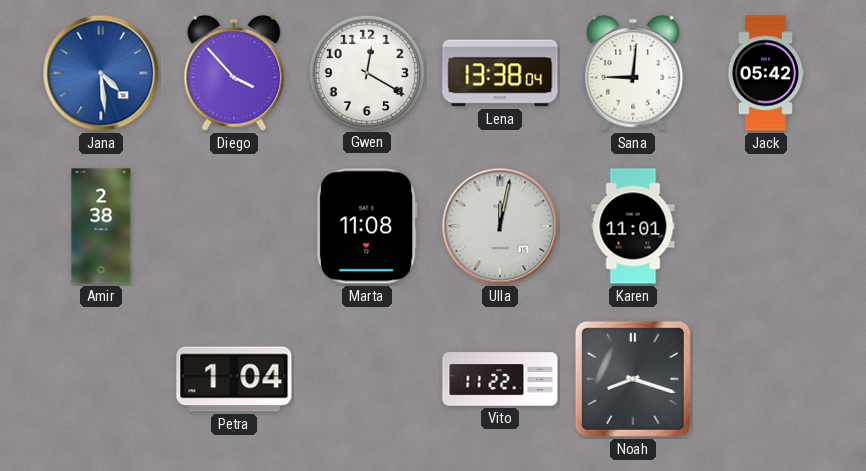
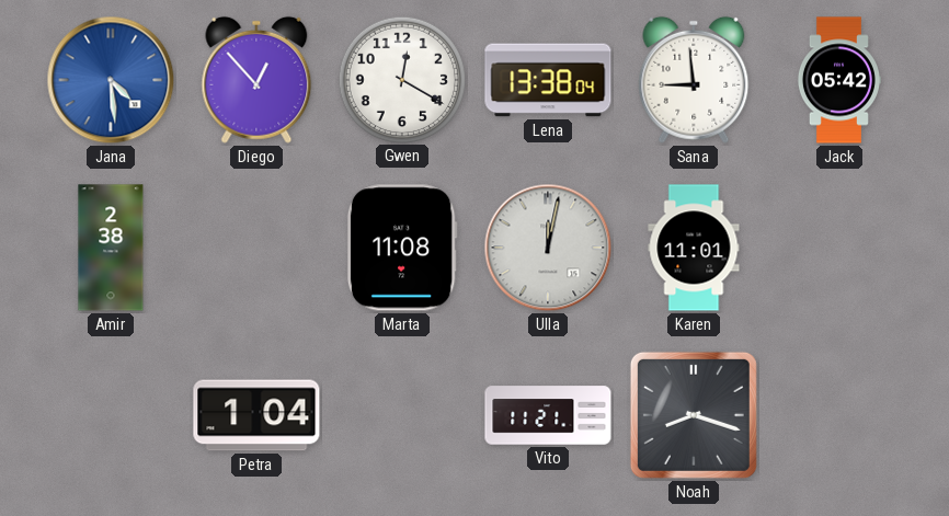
Diego: 3:53 -> 12:53
Sana: 9:01 -> 8:59
Vito: 11:22 -> 11:21
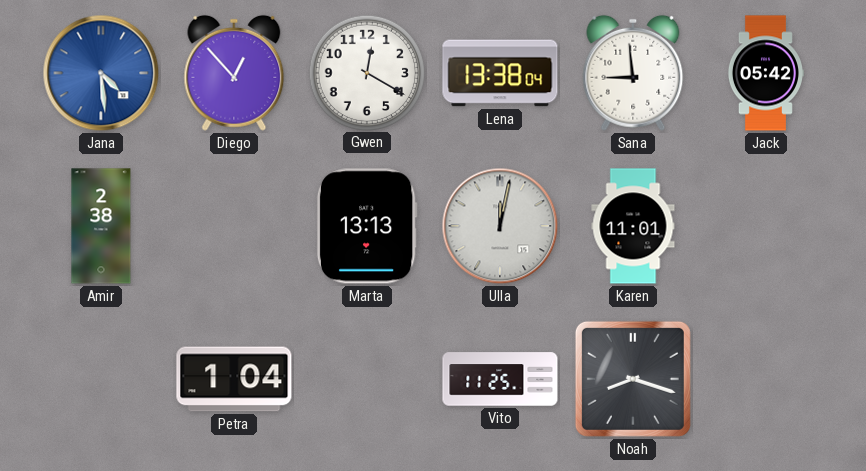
Marta: 11:08 -> 13:13
Vito: 11:21 -> 11:25
